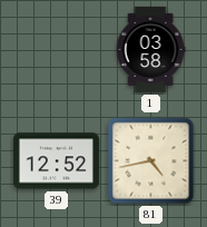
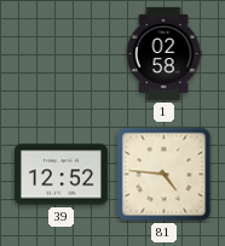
1: 03:58 -> 02:58
81: 4:43 -> 4:46
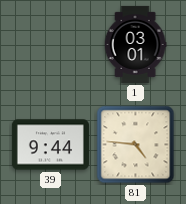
1: 02:58 -> 03:01
39: 12:52 -> 9:44
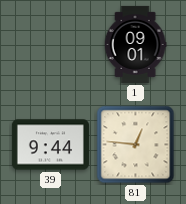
1: 03:01 -> 09:01
81: 4:46 -> 12:46
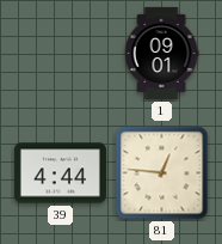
39: 9:44 -> 4:44
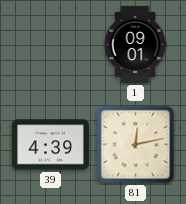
39: 4:44 -> 4:39
81: 12:46 -> 12:13
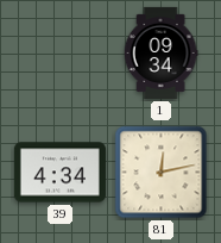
1: 09:01 -> 09:34
39: 4:39 -> 4:34
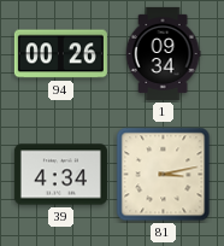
94: none -> 00:26
81: 12:13 -> 3:13
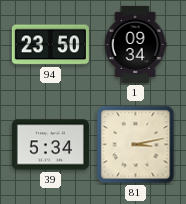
94: 00:26 -> 23:50
39: 4:34 -> 5:34
